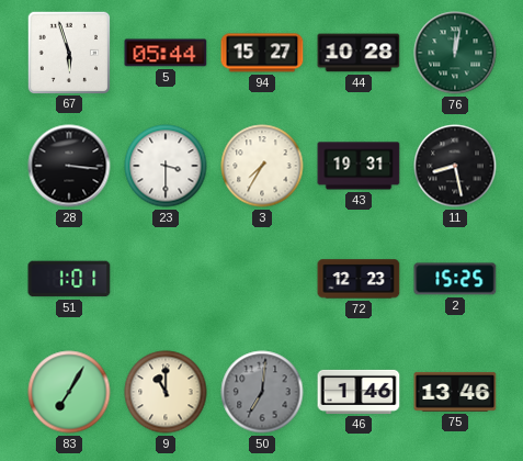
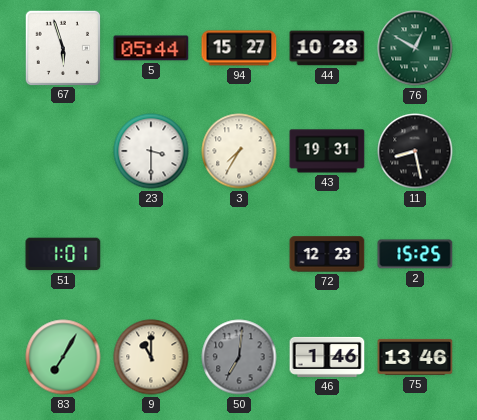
76: 12:02 -> 12:50
28: 3:16 -> none
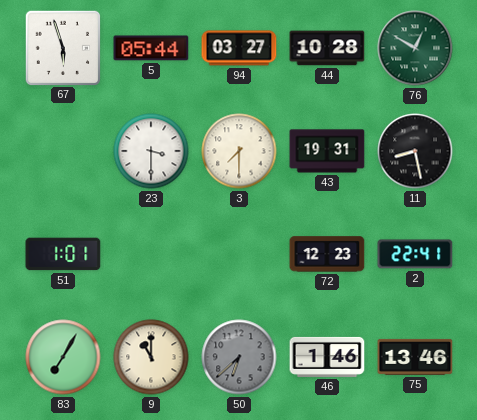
94: 15:27 -> 03:27
3: 7:35 -> 7:30
2: 15:25 -> 22:41
50: 7:01 -> 6:38
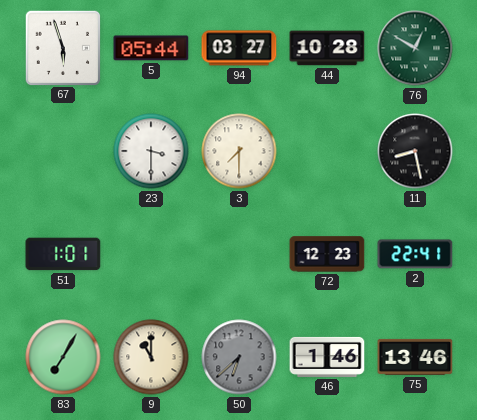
43: 19:31 -> none
